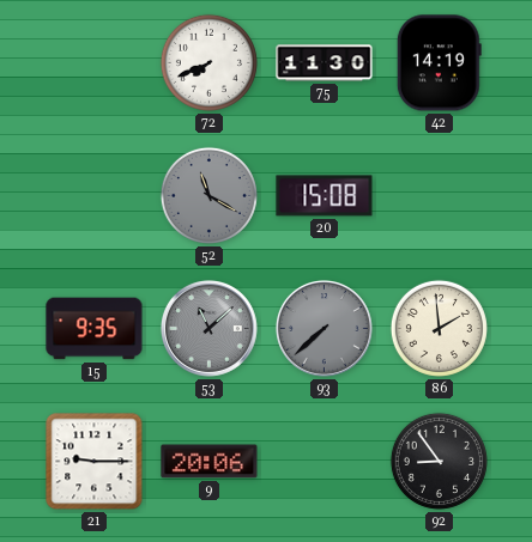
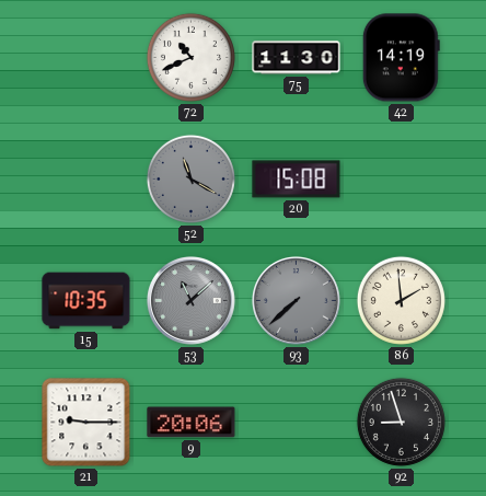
72: 7:41 -> 10:41
15: 9:35 -> 10:35
92: 8:54 -> 8:57
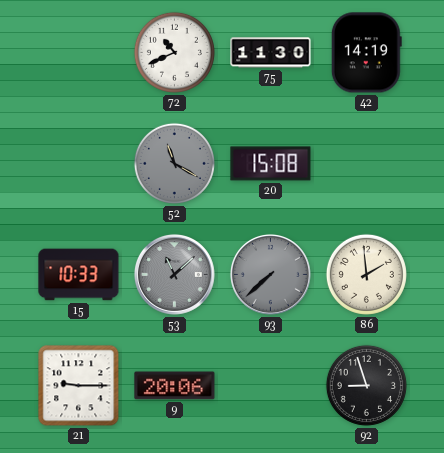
15: 10:35 -> 10:33
